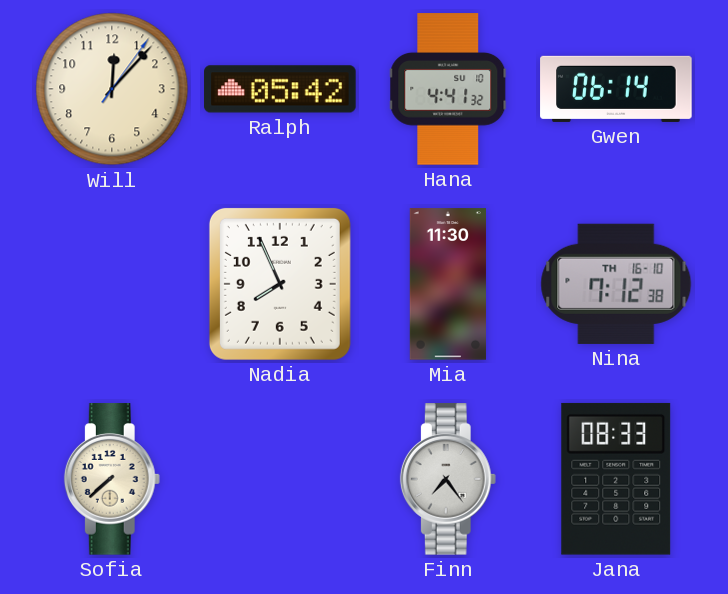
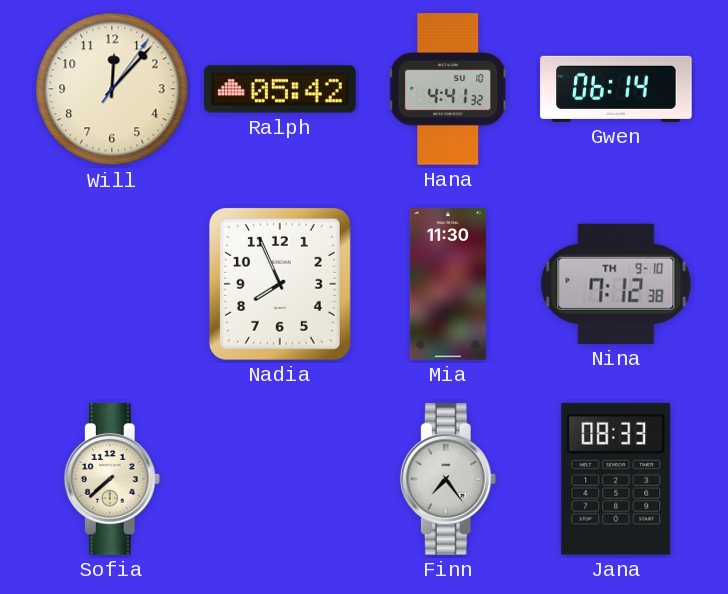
Nina date: TH 16-10 -> TH 9-10
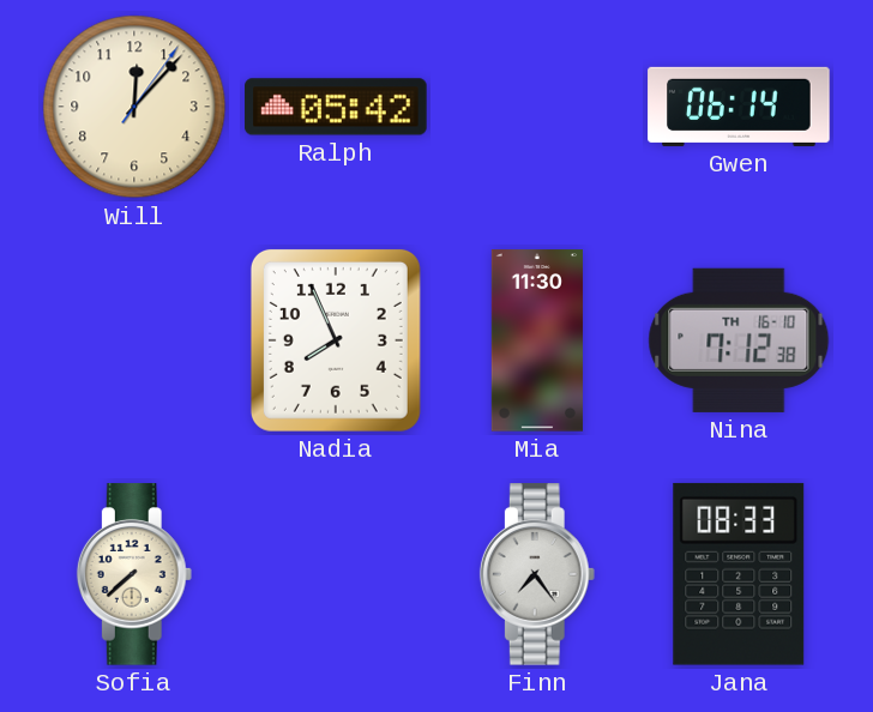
Hana: 4:41 -> none
Nina date: TH 9-10 -> TH 16-10
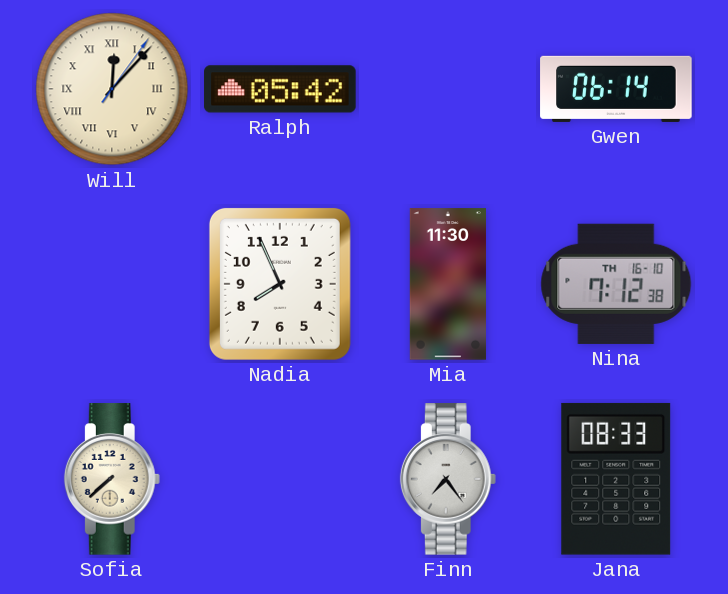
Will numerals: Arabic -> Roman
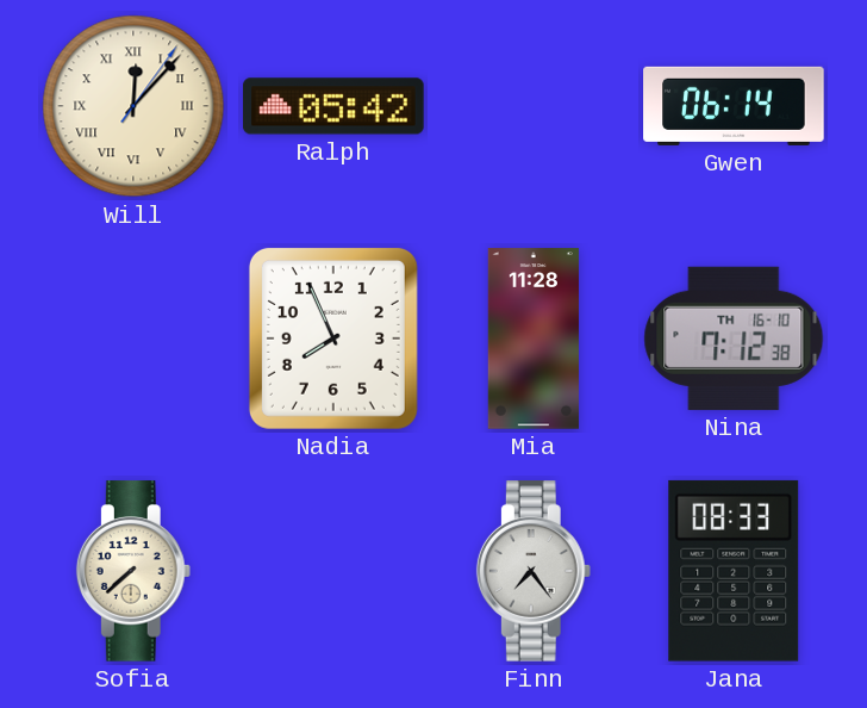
Mia: 11:30 -> 11:28
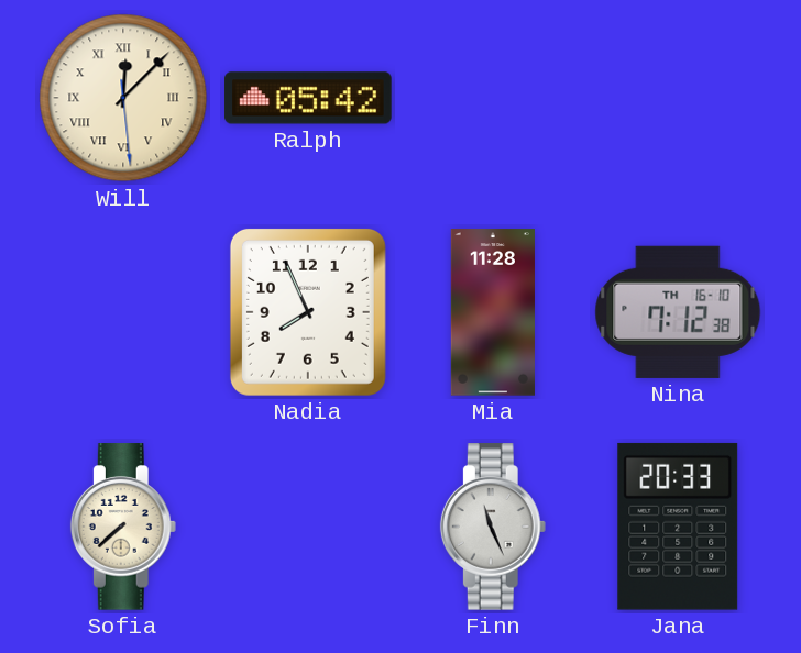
Will: 12:07:06 -> 12:07:29
Gwen: 06:14 -> none
Finn: 7:24 -> 11:26
Jana: 08:33 -> 20:33
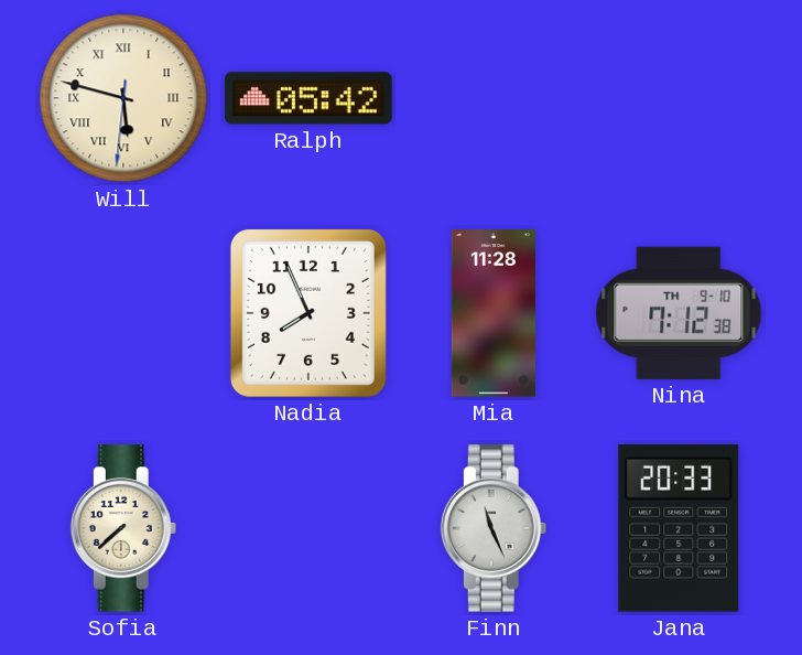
Will: 12:07 -> 5:47
Nina date: TH 16-10 -> TH 9-10
